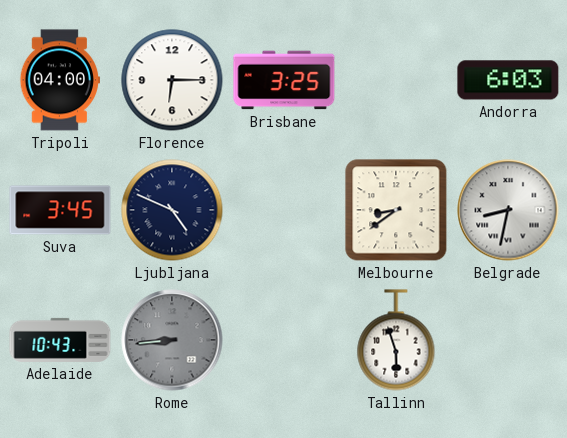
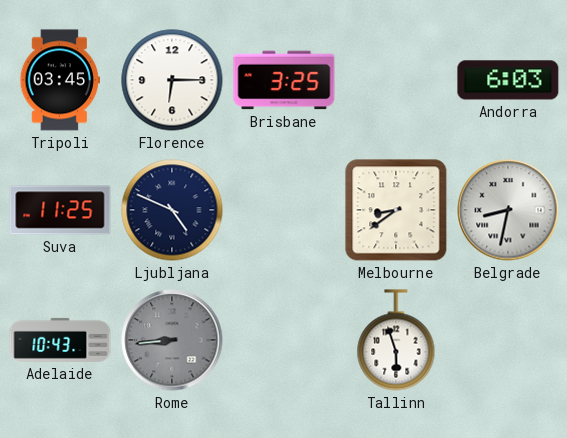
Tripoli: 04:00 -> 03:45
Suva: 3:45 -> 11:25
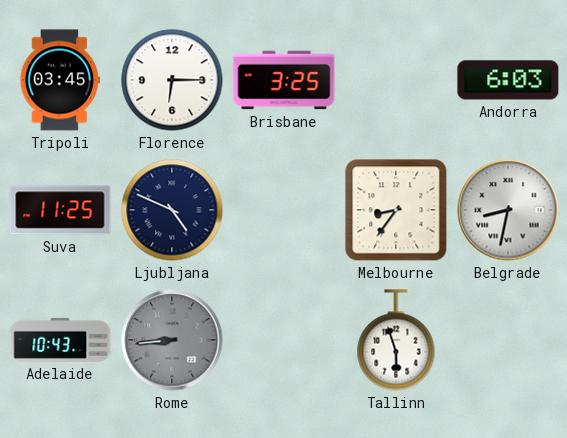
Melbourne: 8:39 -> 8:36
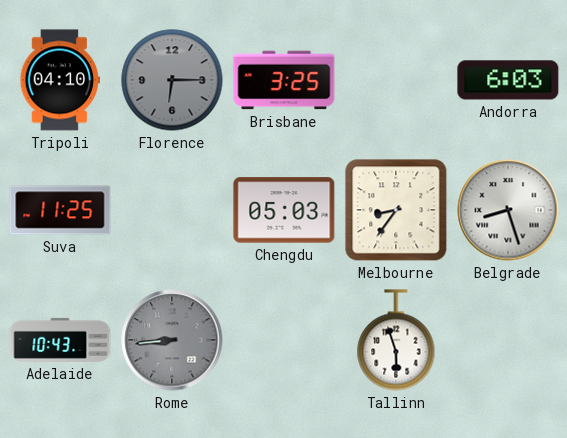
Tripoli: 03:45 -> 04:10
Florence dial: white -> grey
Ljubljana: 4:49 -> none
Chengdu: none -> 05:03
Belgrade: 8:32 -> 8:27
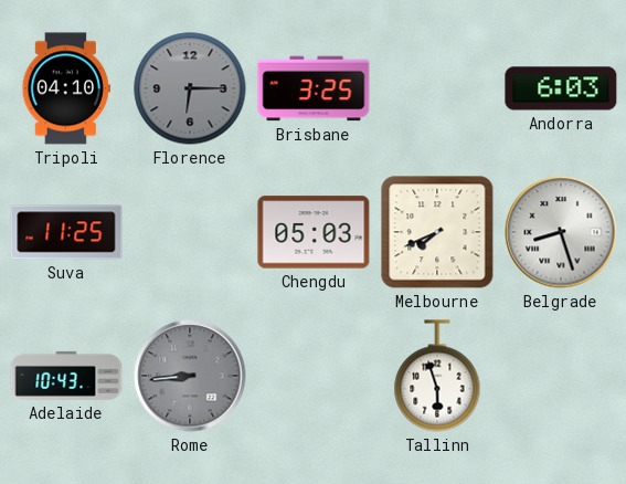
Melbourne: 8:36 -> 7:41
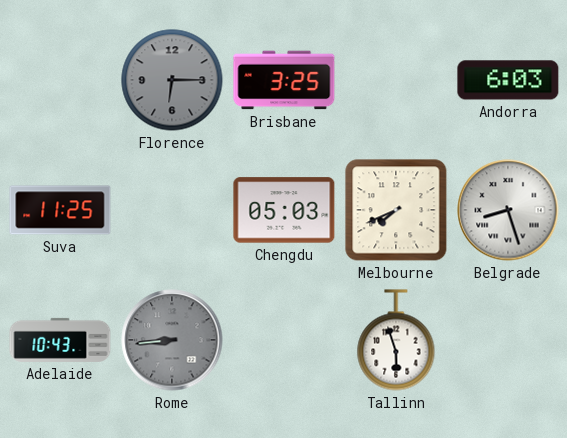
Tripoli: 04:10 -> none
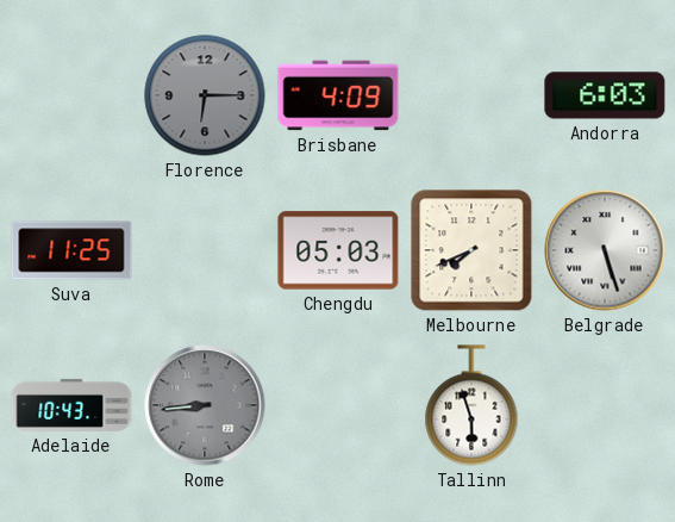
Brisbane: 3:25 -> 4:09
Belgrade: 8:27 -> 5:27
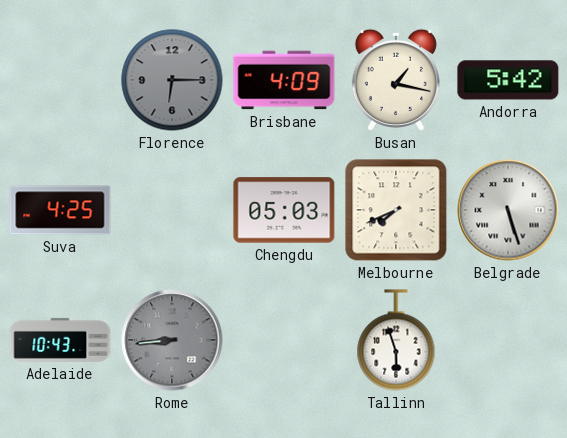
Busan: none -> 1:17
Andorra: 6:03 -> 5:42
Suva: 11:25 -> 4:25
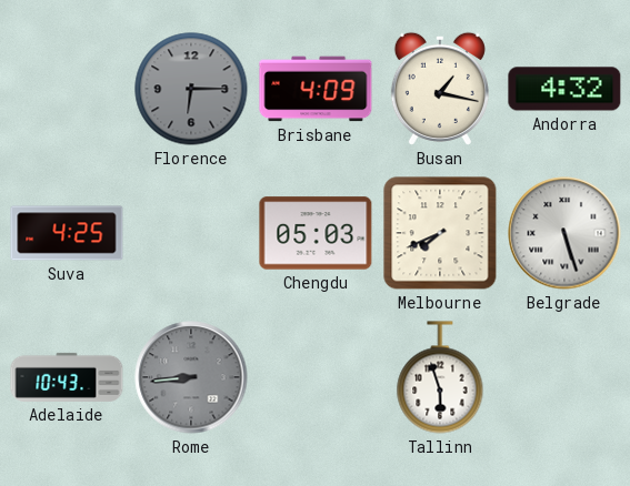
Andorra: 5:42 -> 4:32
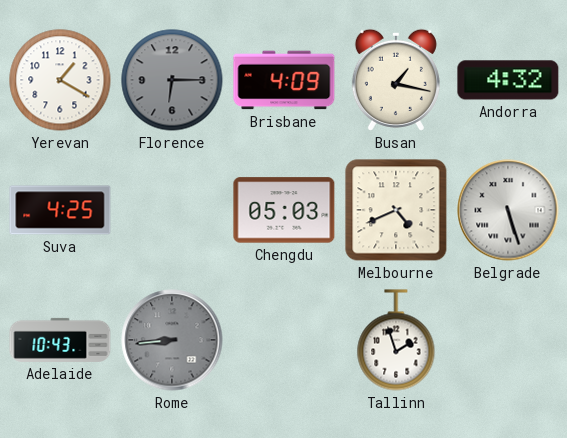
Yerevan: none -> 1:20
Melbourne: 7:41 -> 4:41
Tallinn: 5:57 -> 1:57
